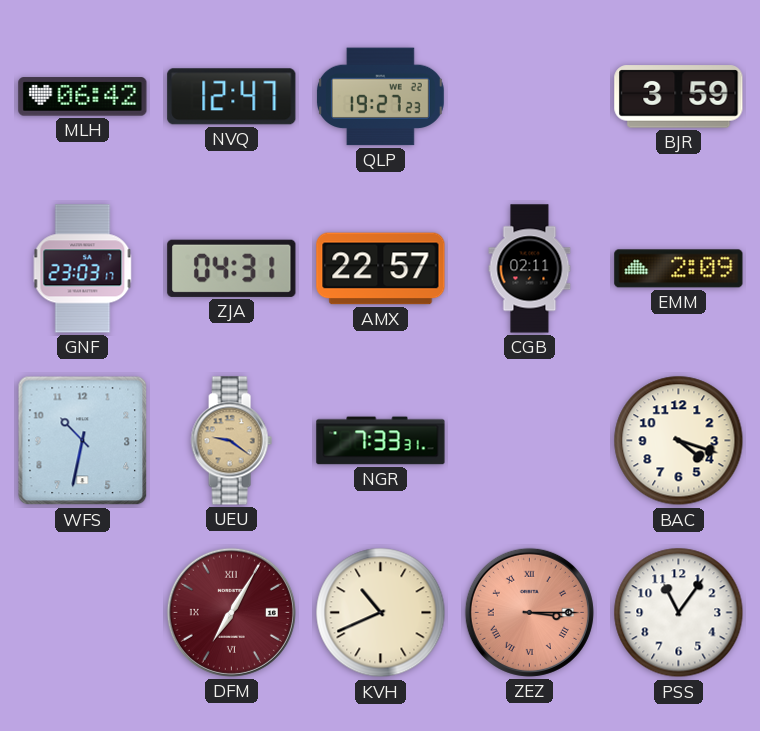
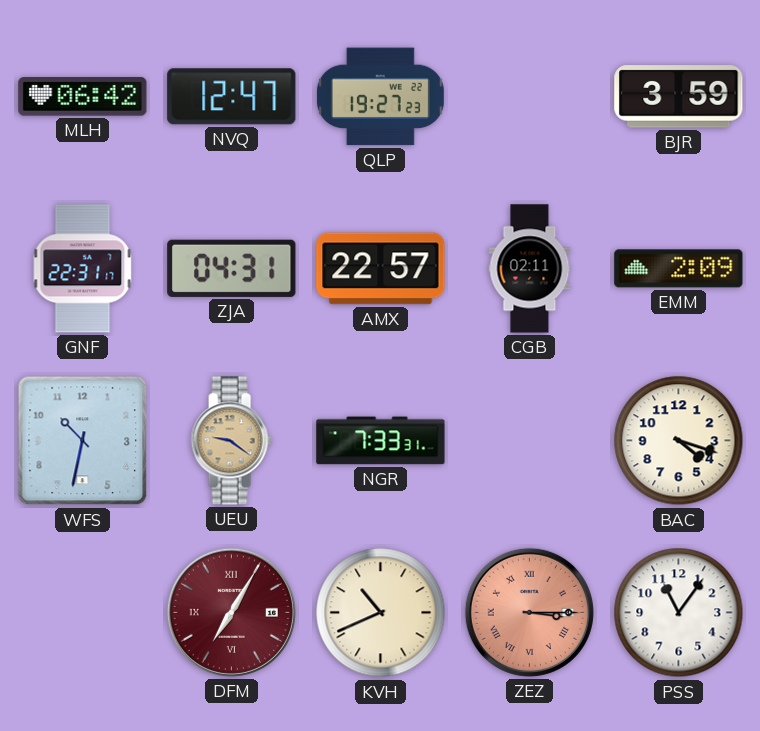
GNF: 23:03 -> 22:31
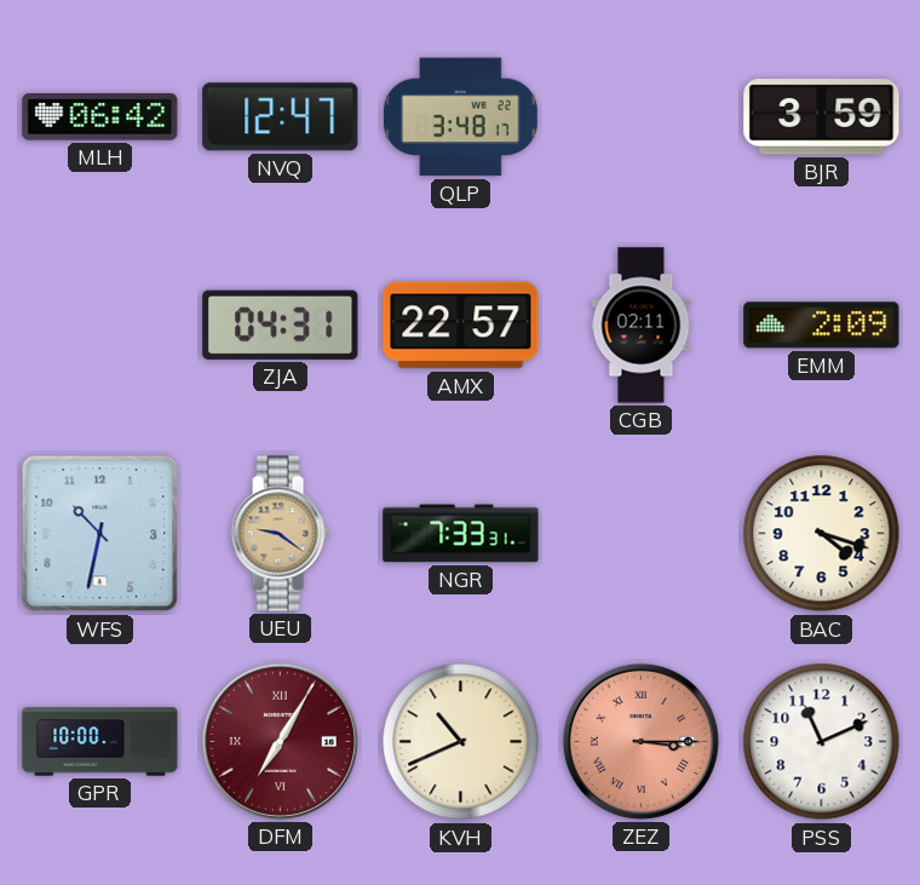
QLP: 19:27 -> 3:48
GNF: 22:31 -> none
GPR: none -> 10:00
PSS: 11:06 -> 11:11
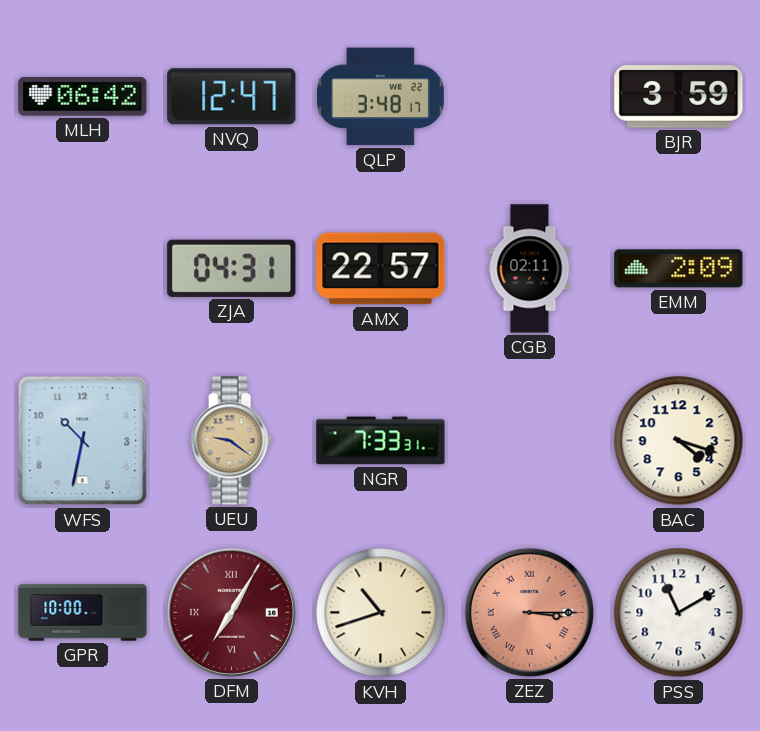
KVH: 10:41 -> 10:42
PSS: 11:11 -> 11:10
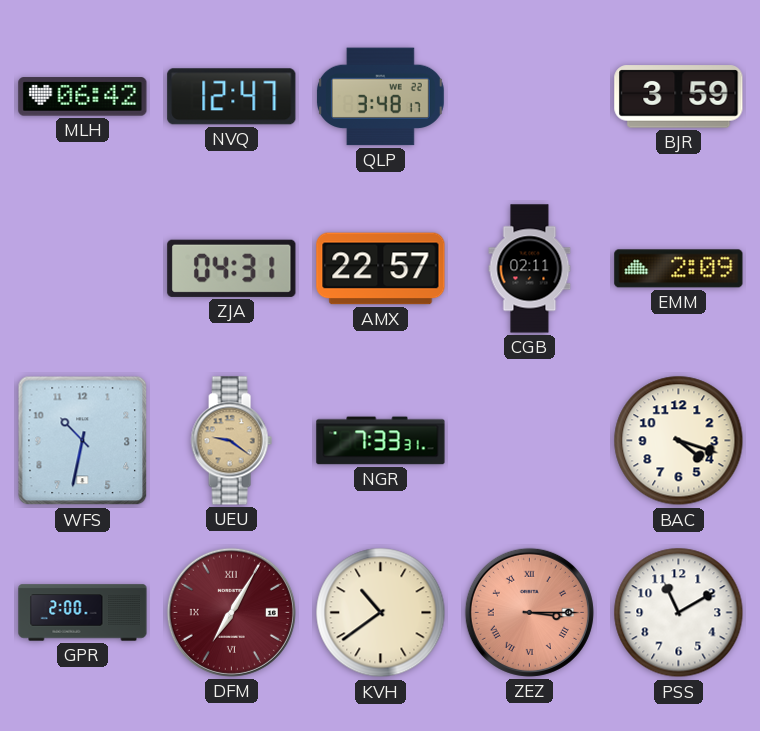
GPR: 10:00 -> 2:00
KVH: 10:42 -> 10:39
